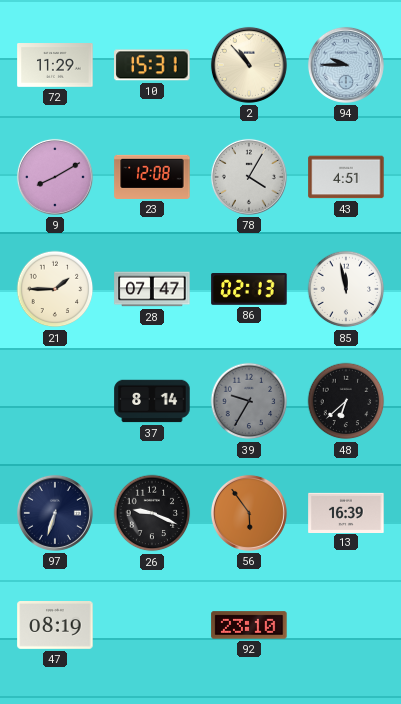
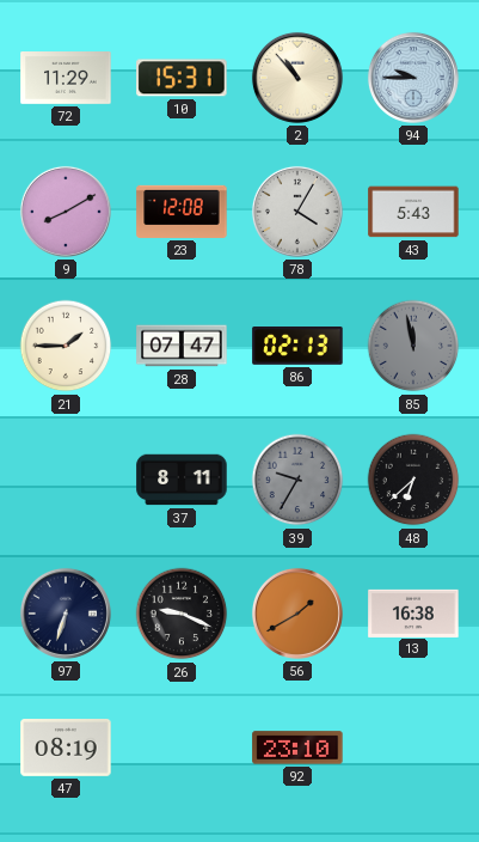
43: 4:51 -> 5:43
85 dial: white -> grey
37: 8:14 -> 8:11
56: 5:54 -> 1:40
13: 16:39 -> 16:38
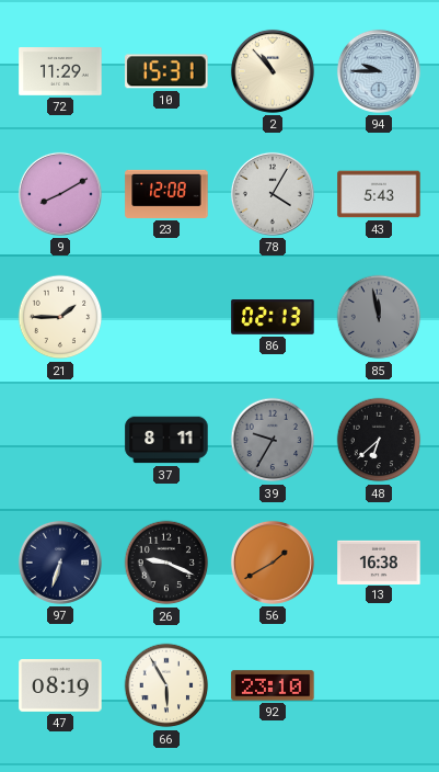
28: 07:47 -> none
66: none -> 5:55
